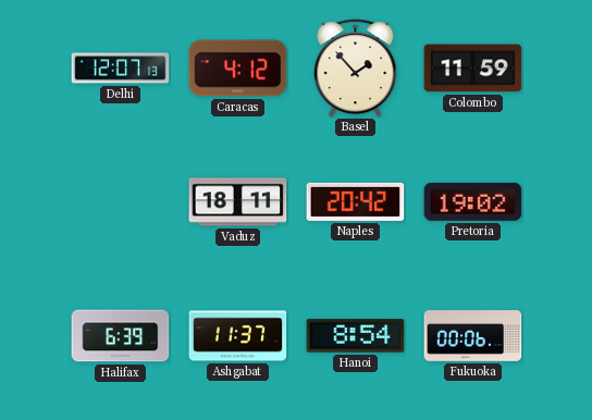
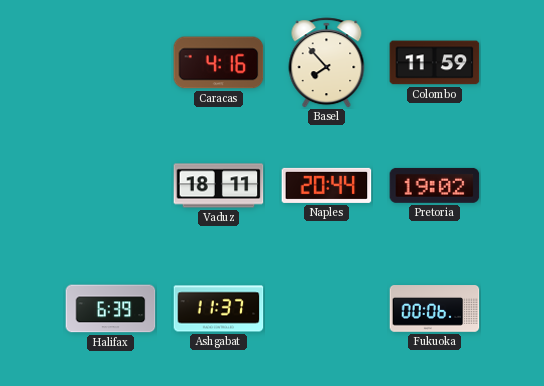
Delhi: 12:07 -> none
Caracas: 4:12 -> 4:16
Basel: 1:53 -> 7:53
Naples: 20:42 -> 20:44
Hanoi: 8:54 -> none
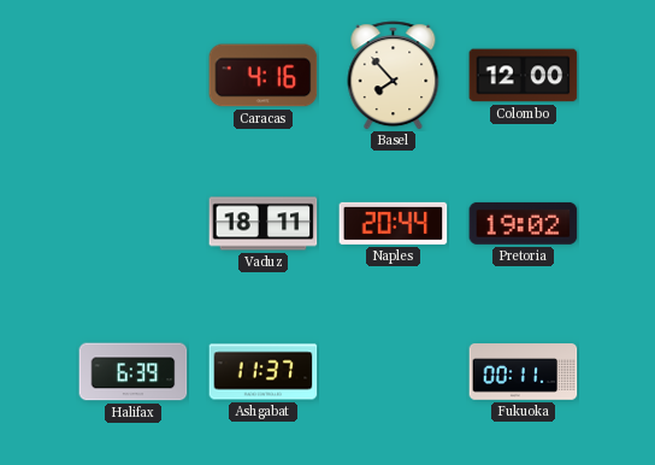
Colombo: 11:59 -> 12:00
Fukuoka: 00:06 -> 00:11
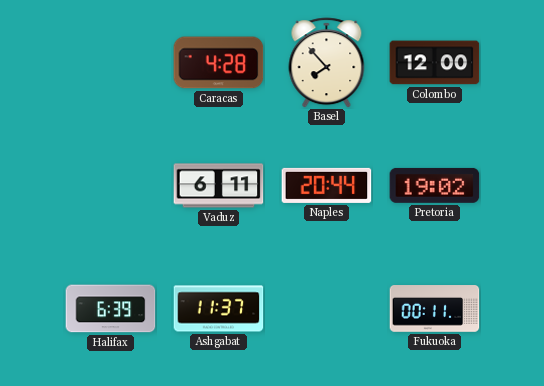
Caracas: 4:16 -> 4:28
Vaduz: 18:11 -> 6:11
